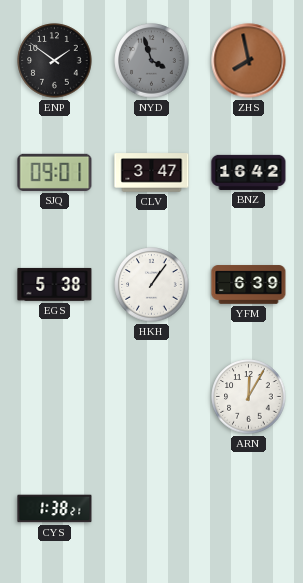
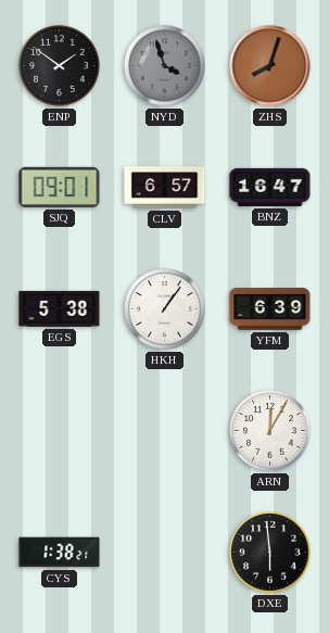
ZHS: 7:58 -> 8:03
CLV: 3:47 -> 6:57
BNZ: 16:42 -> 16:47
DXE: none -> 5:59
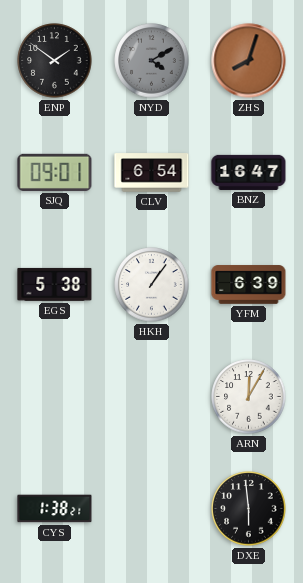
NYD: 3:57 -> 4:10
CLV: 6:57 -> 6:54
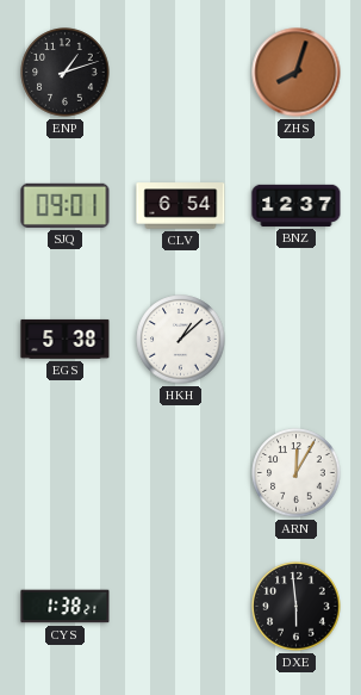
ENP: 1:51 -> 1:12
NYD: 4:10 -> none
BNZ: 16:47 -> 12:37
HKH: 1:06 -> 1:08
YFM: 6:39 -> none
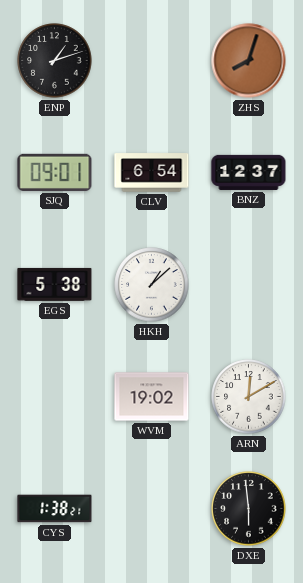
WVM: none -> 19:02
ARN: 12:05 -> 12:10
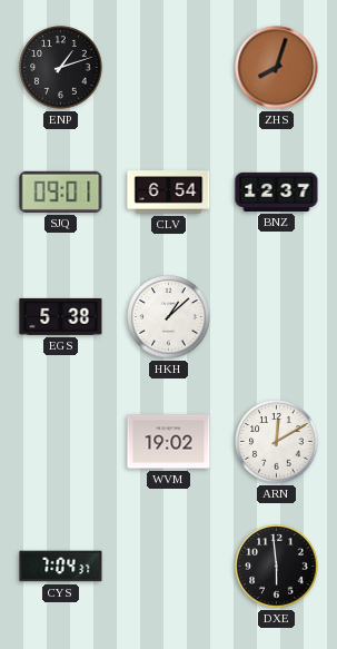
CYS: 1:38 -> 7:04
